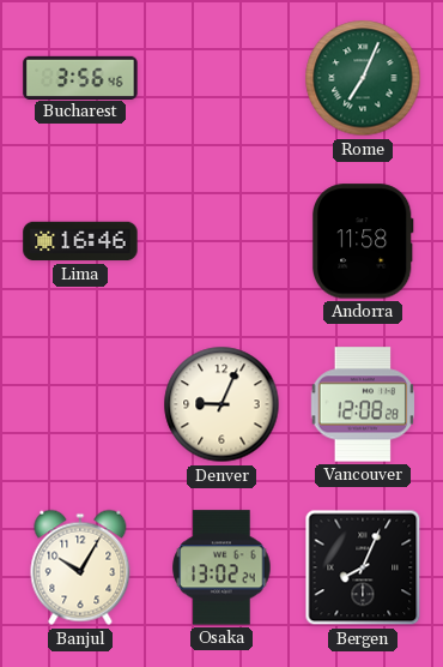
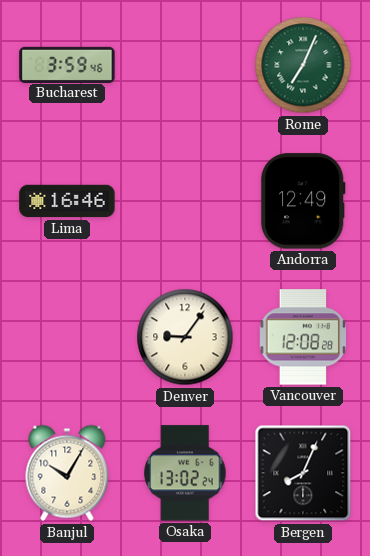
Bucharest: 3:56 -> 3:59
Andorra: 11:58 -> 12:49
Denver: 9:04 -> 9:06
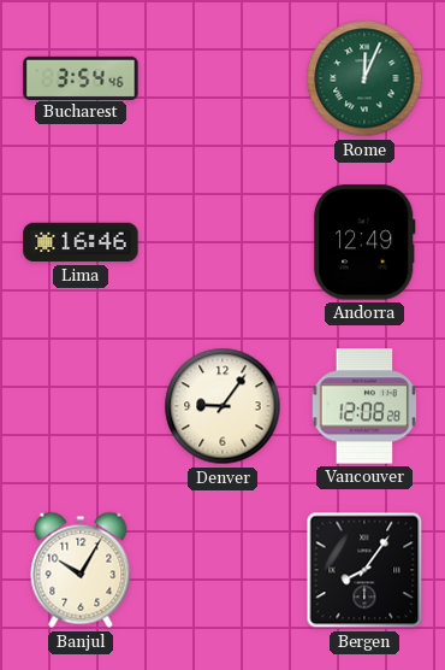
Bucharest: 3:59 -> 3:54
Rome: 7:04 -> 12:04
Osaka: 13:02 -> none
Bergen: 8:04 -> 8:06
